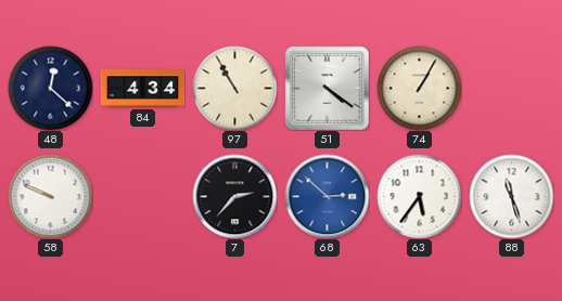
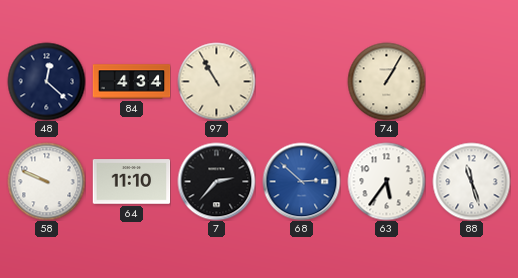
51: 4:21 -> none
64: none -> 11:10
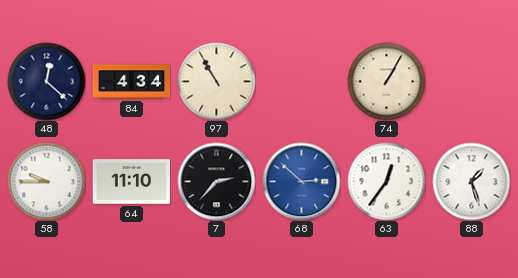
58: 9:49 -> 9:45
63: 5:36 -> 12:36
88: 11:27 -> 1:27
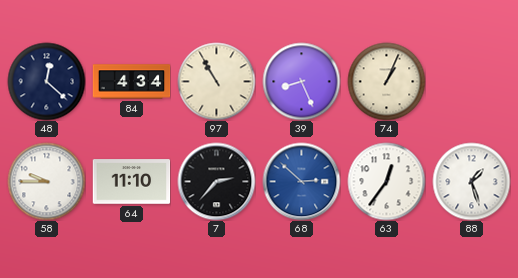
39: none -> 8:26
74: 1:05 -> 1:04
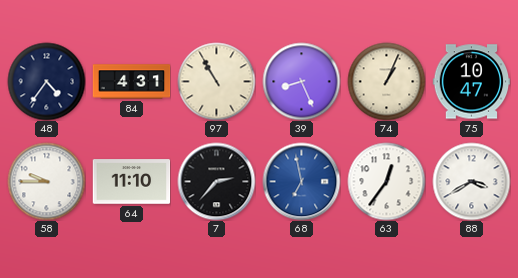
48: 12:22 -> 4:36
84: 4:34 -> 4:31
75: none -> 10:47
68: 2:52 -> 6:58
88: 1:27 -> 3:40
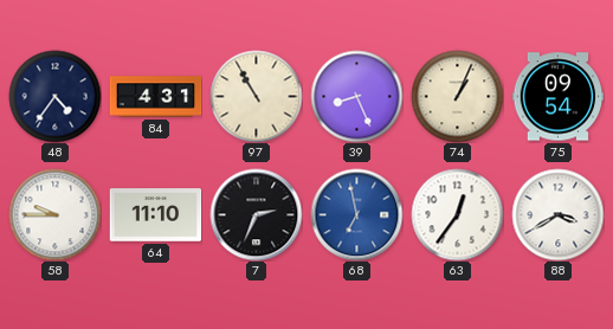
75: 10:47 -> 09:54
7: 2:37 -> 2:34
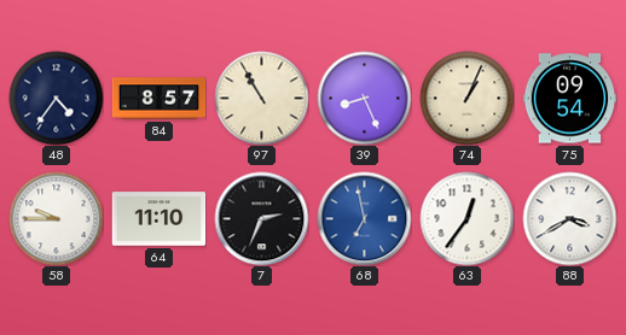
84: 4:31 -> 8:57
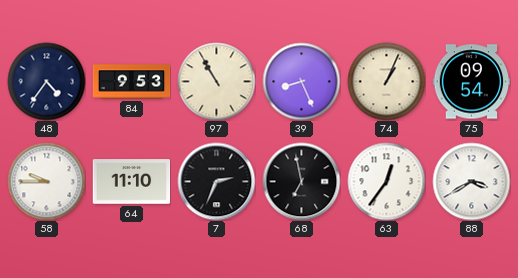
84: 8:57 -> 9:53
68 dial: blue -> black
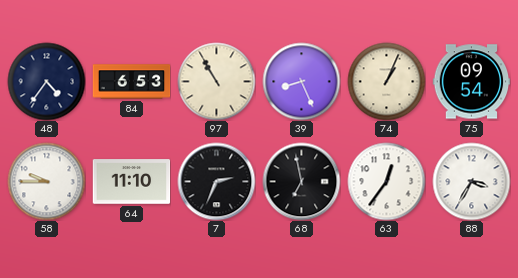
84: 9:53 -> 6:53
88: 3:40 -> 3:35
